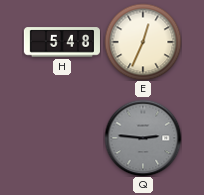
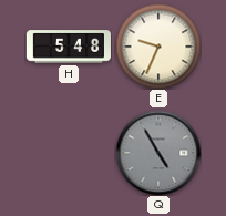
E: 12:34 -> 9:34
Q: 2:46 -> 4:55
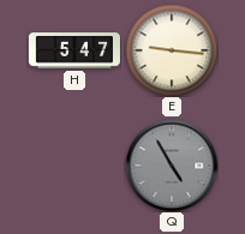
H: 5:48 -> 5:47
E: 9:34 -> 9:16
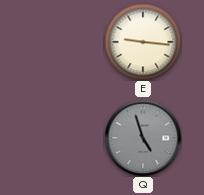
H: 5:47 -> none
Q: 4:55 -> 4:57
